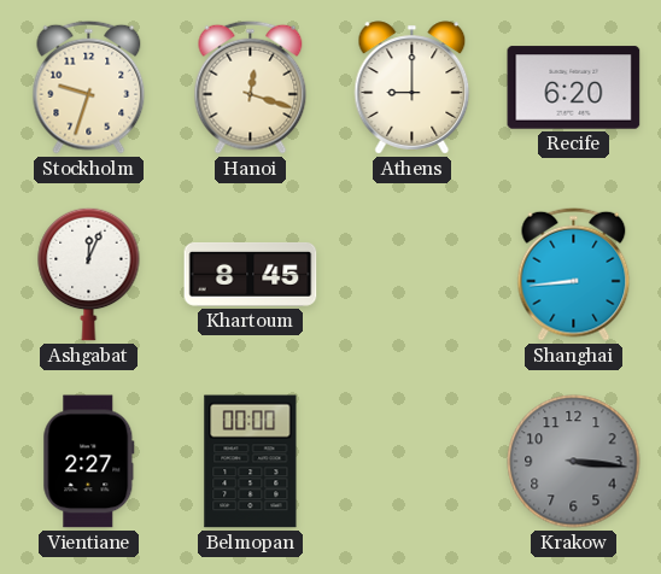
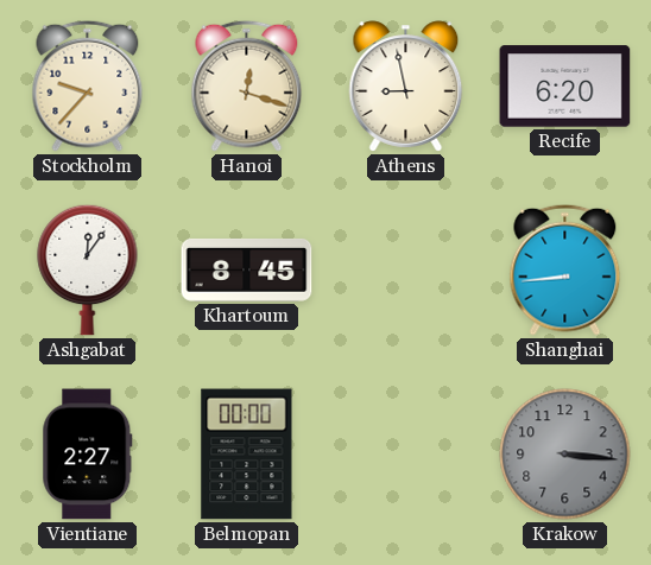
Stockholm: 9:33 -> 9:37
Athens: 9:00 -> 8:58
Ashgabat: 12:04 -> 12:06
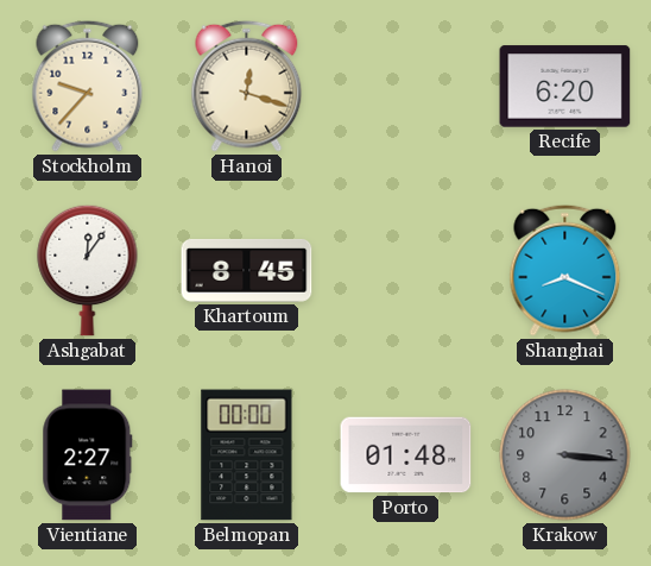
Athens: 8:58 -> none
Shanghai: 8:44 -> 8:19
Porto: none -> 01:48
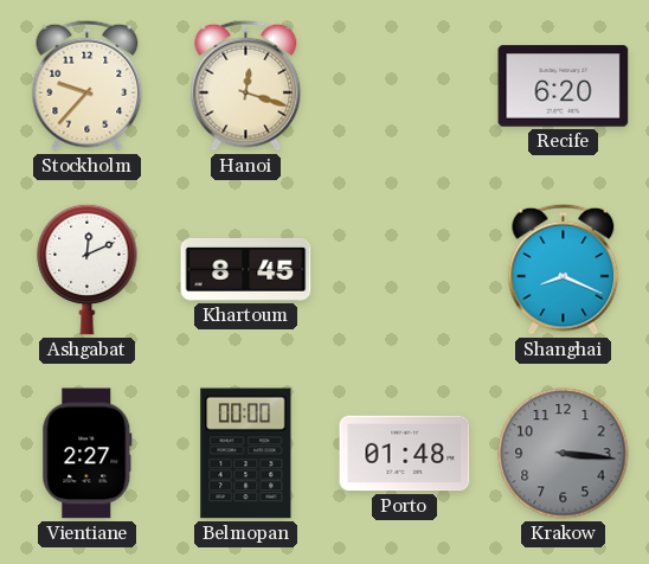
Ashgabat: 12:06 -> 12:11
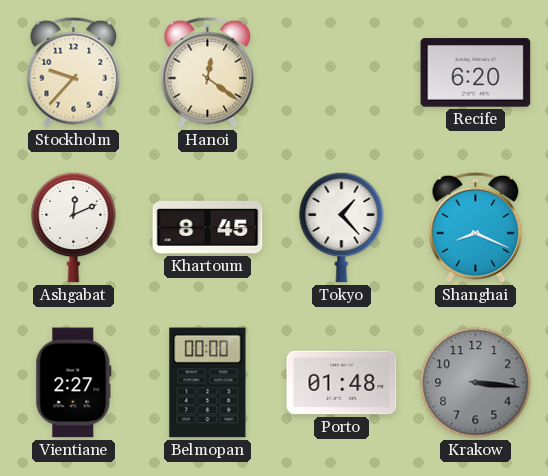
Hanoi: 12:18 -> 12:21
Tokyo: none -> 1:23
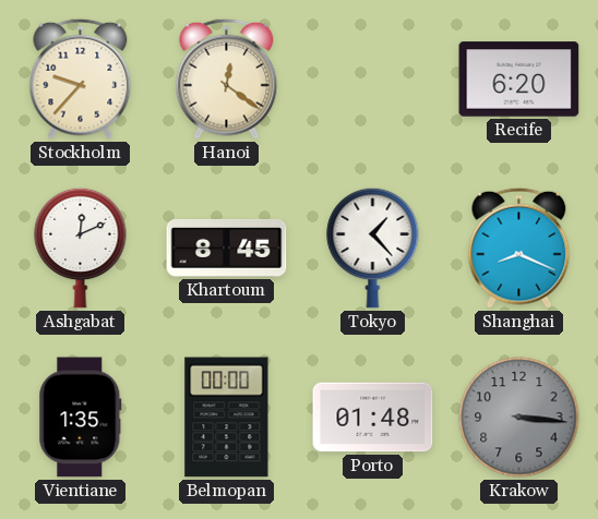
Vientiane: 2:27 -> 1:35
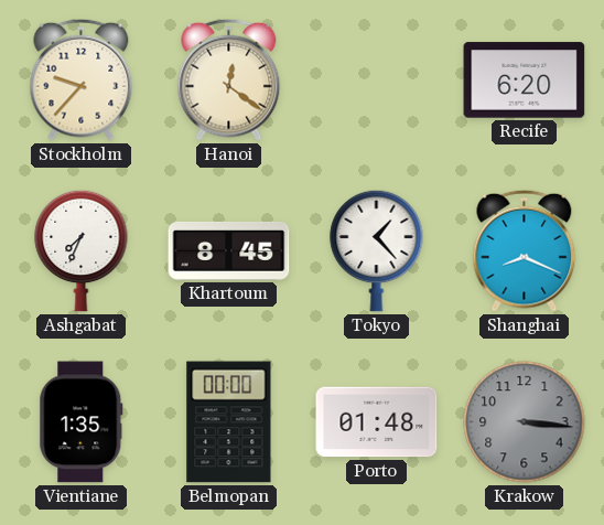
Ashgabat: 12:11 -> 7:34
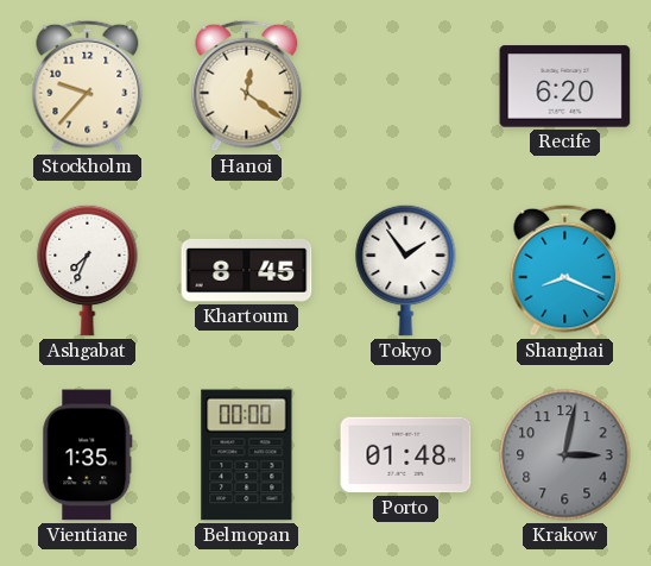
Tokyo: 1:23 -> 1:54
Krakow: 3:16 -> 3:02
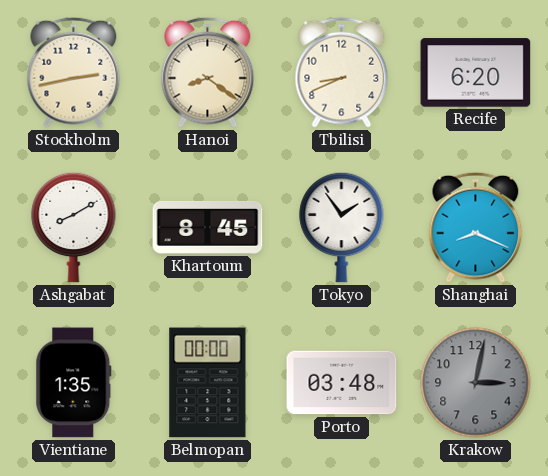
Stockholm: 9:37 -> 2:43
Hanoi: 12:21 -> 8:21
Tbilisi: none -> 8:41
Ashgabat: 7:34 -> 8:10
Porto: 01:48 -> 03:48
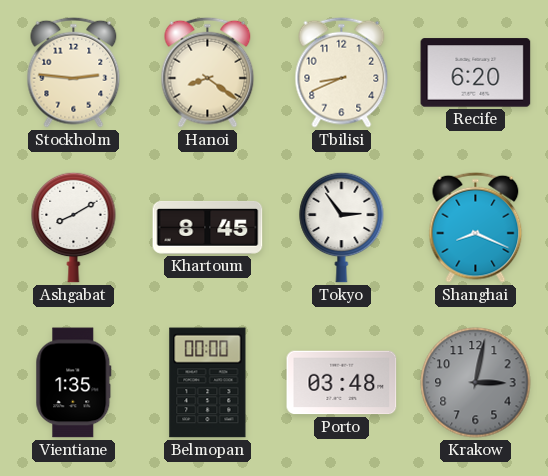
Stockholm: 2:43 -> 2:46
Tokyo: 1:54 -> 2:54
